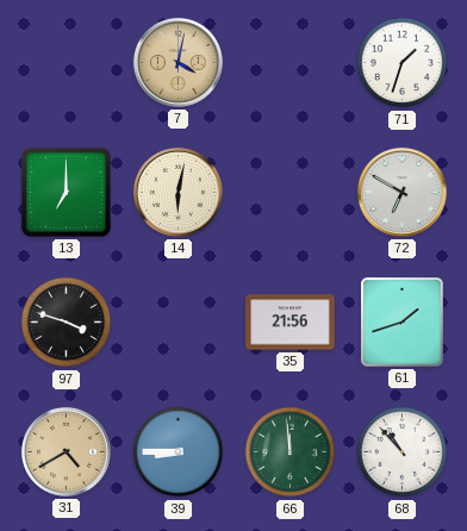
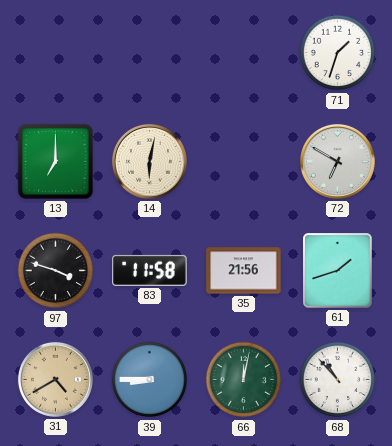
7: 4:02 -> none
83: none -> 11:58
66: 11:59 -> 12:02
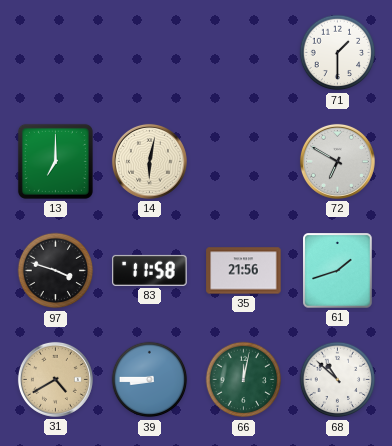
71: 1:33 -> 1:30
68: 10:53 -> 10:52
